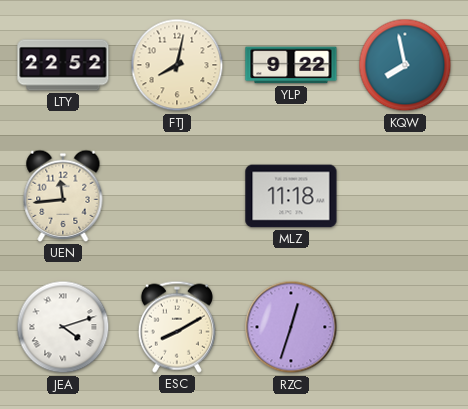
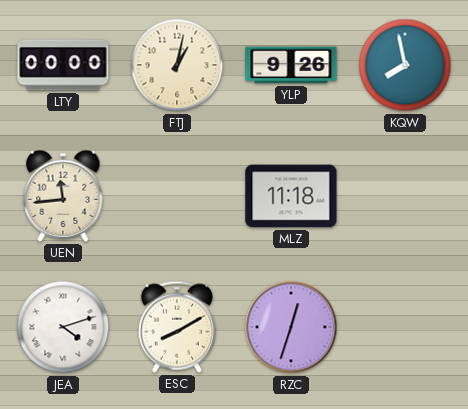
LTY: 22:52 -> 00:00
FTJ: 8:02 -> 1:02
YLP: 9:22 -> 9:26
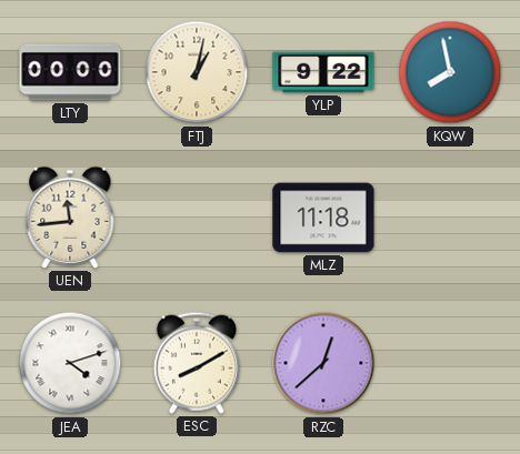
YLP: 9:26 -> 9:22
RZC: 12:33 -> 12:38
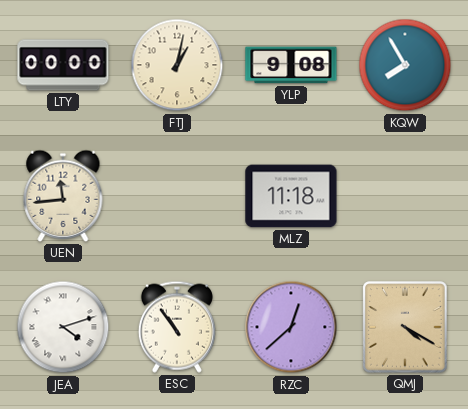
YLP: 9:22 -> 9:08
KQW: 7:58 -> 7:55
ESC: 8:10 -> 10:54
QMJ: none -> 4:20
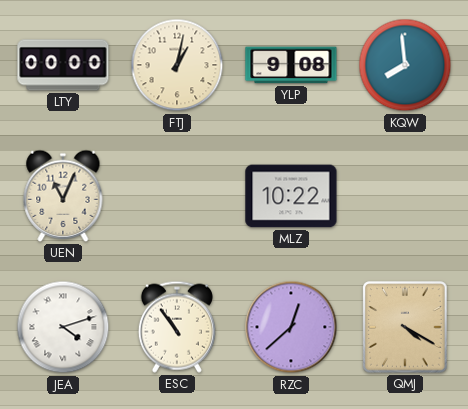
KQW: 7:55 -> 7:59
UEN: 11:44 -> 11:04
MLZ: 11:18 -> 10:22
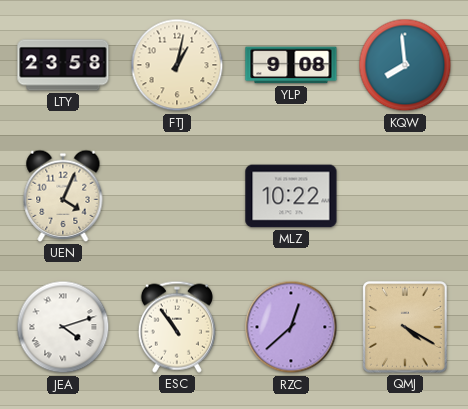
LTY: 00:00 -> 23:58
UEN: 11:04 -> 4:04
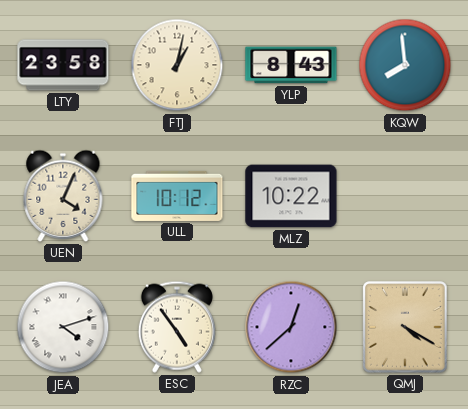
YLP: 9:08 -> 8:43
ULL: none -> 10:12
ESC: 10:54 -> 4:54
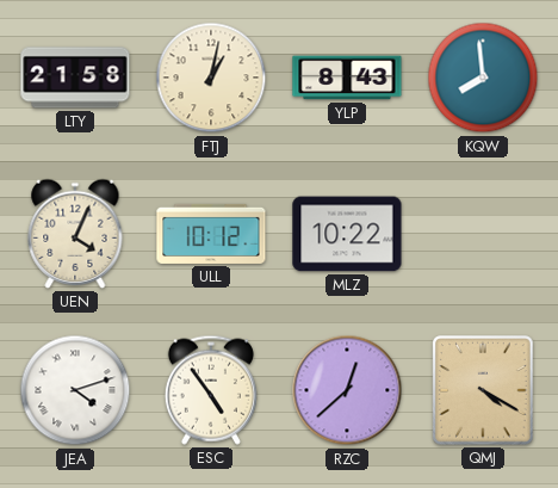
LTY: 23:58 -> 21:58
